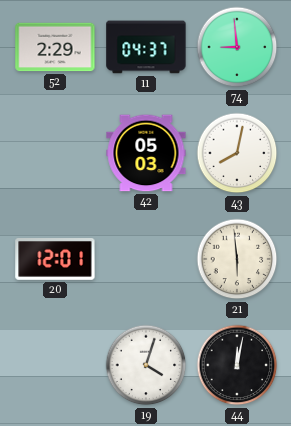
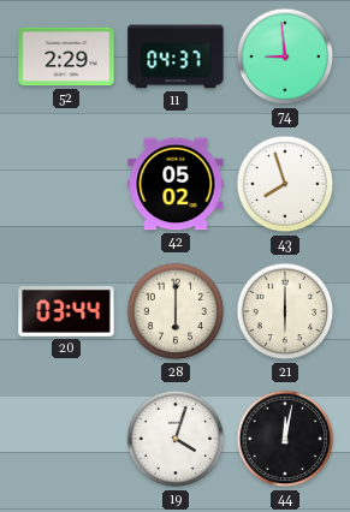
42: 05:03 -> 05:02
43: 8:02 -> 7:57
20: 12:01 -> 03:44
28: none -> 6:00
21: 5:59 -> 6:00
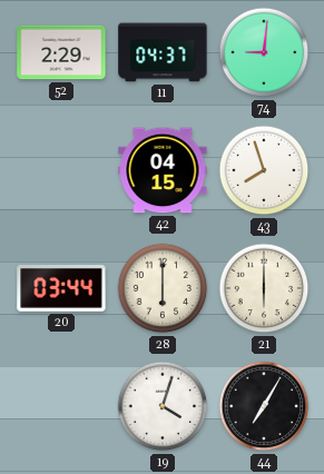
74: 8:59 -> 9:01
42: 05:02 -> 04:15
44: 12:02 -> 7:05
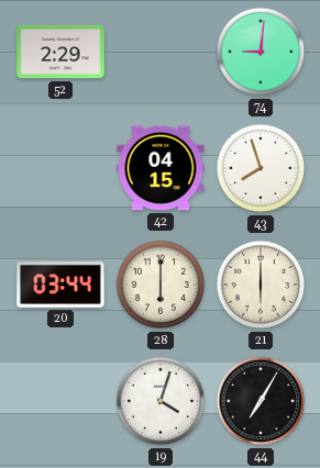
11: 04:37 -> none
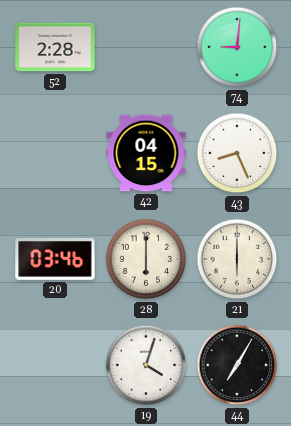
52: 2:29 -> 2:28
43: 7:57 -> 8:26
20: 03:44 -> 03:46
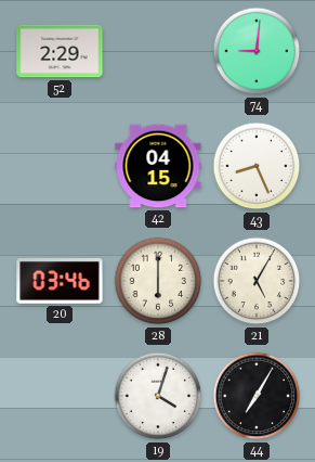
52: 2:28 -> 2:29
21: 6:00 -> 5:05
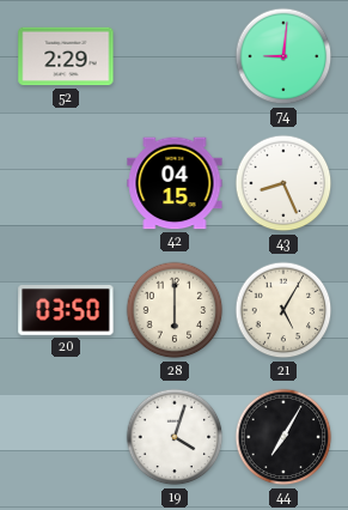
20: 03:46 -> 03:50
